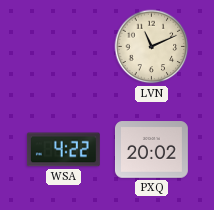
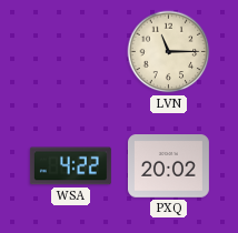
LVN: 11:11 -> 11:15
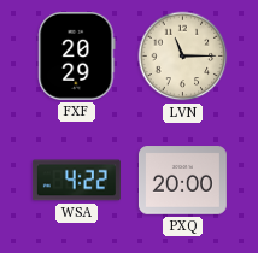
FXF: none -> 20:29
PXQ: 20:02 -> 20:00
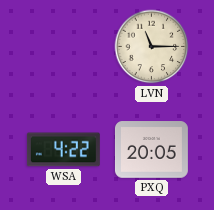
FXF: 20:29 -> none
PXQ: 20:00 -> 20:05
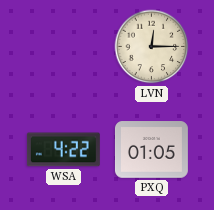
LVN: 11:15 -> 12:15
PXQ: 20:05 -> 01:05
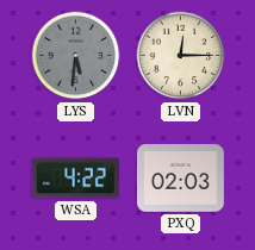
LYS: none -> 5:31
PXQ: 01:05 -> 02:03
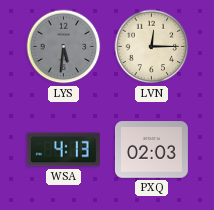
WSA: 4:22 -> 4:13
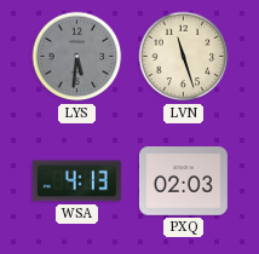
LVN: 12:15 -> 11:27
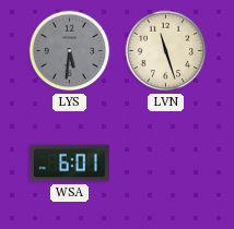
WSA: 4:13 -> 6:01
PXQ: 02:03 -> none
